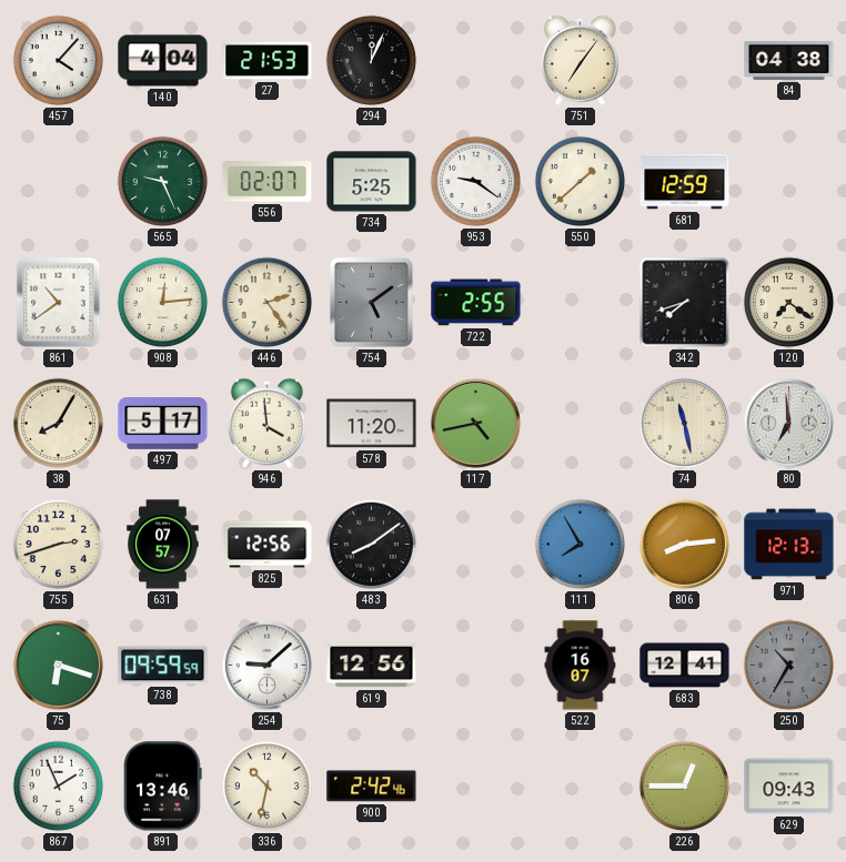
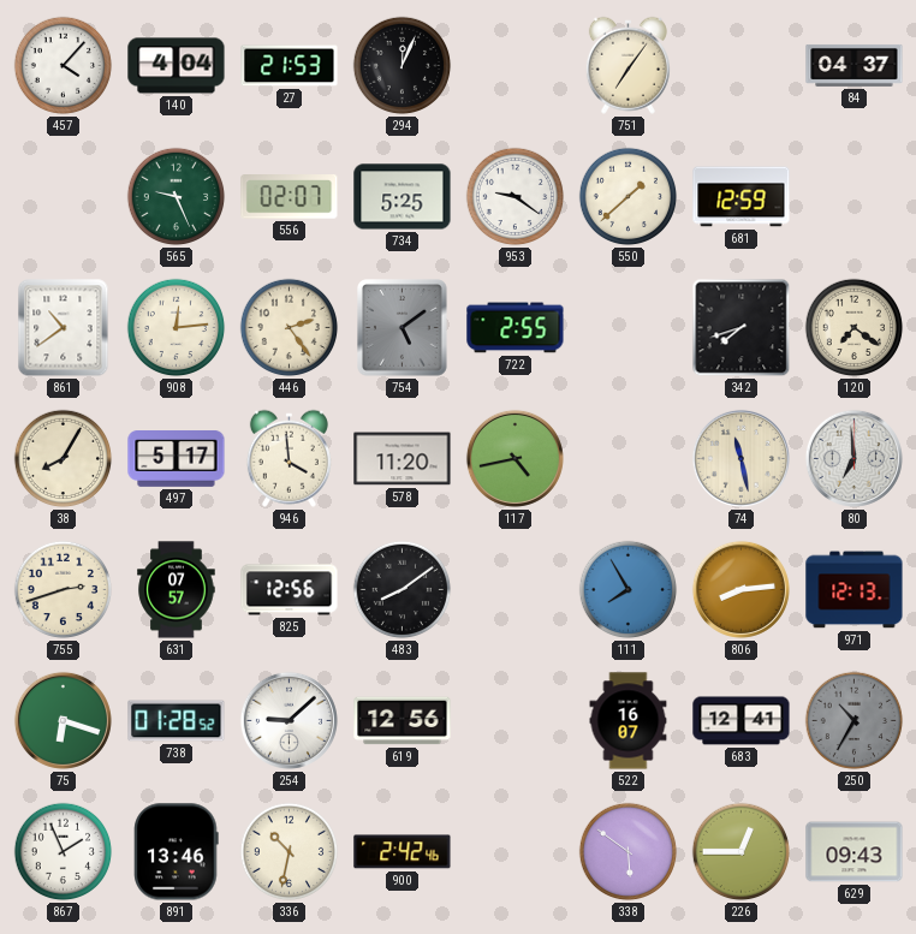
84: 04:38 -> 04:37
738: 09:59 -> 01:28
338: none -> 5:51
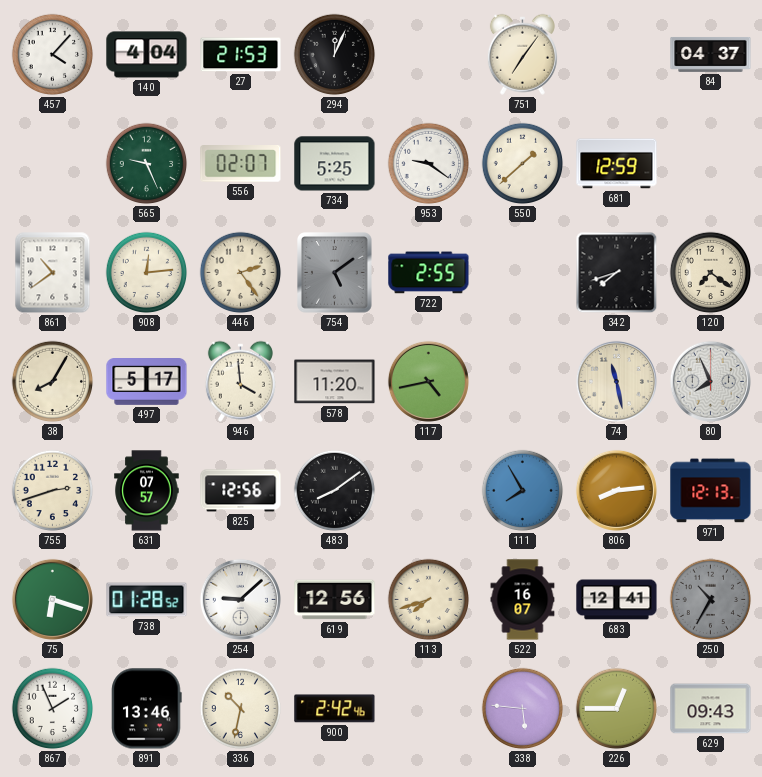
80: 6:59 -> 7:56
113: none -> 7:42
338: 5:51 -> 5:46
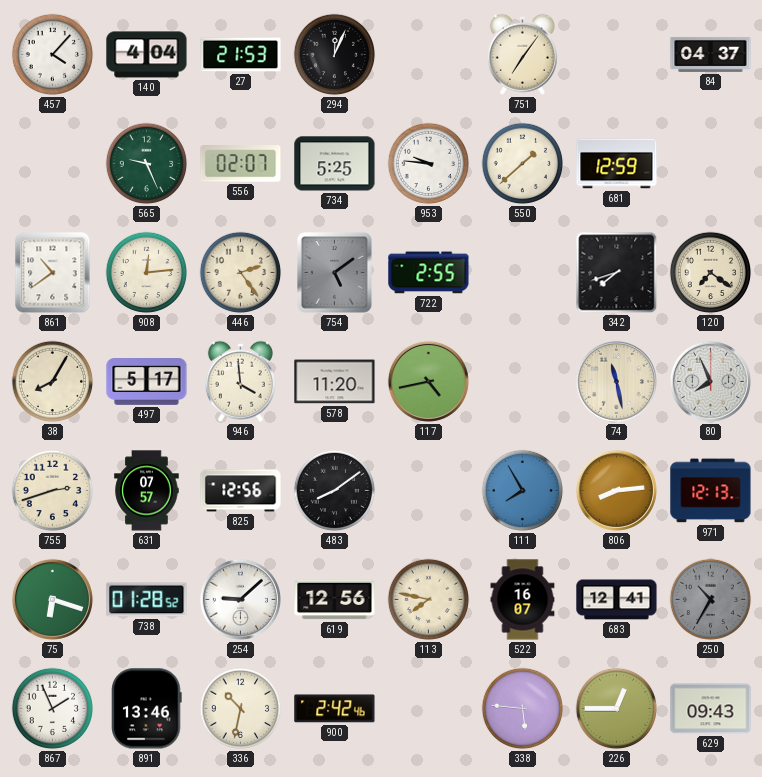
953: 9:21 -> 9:46
113: 7:42 -> 7:47
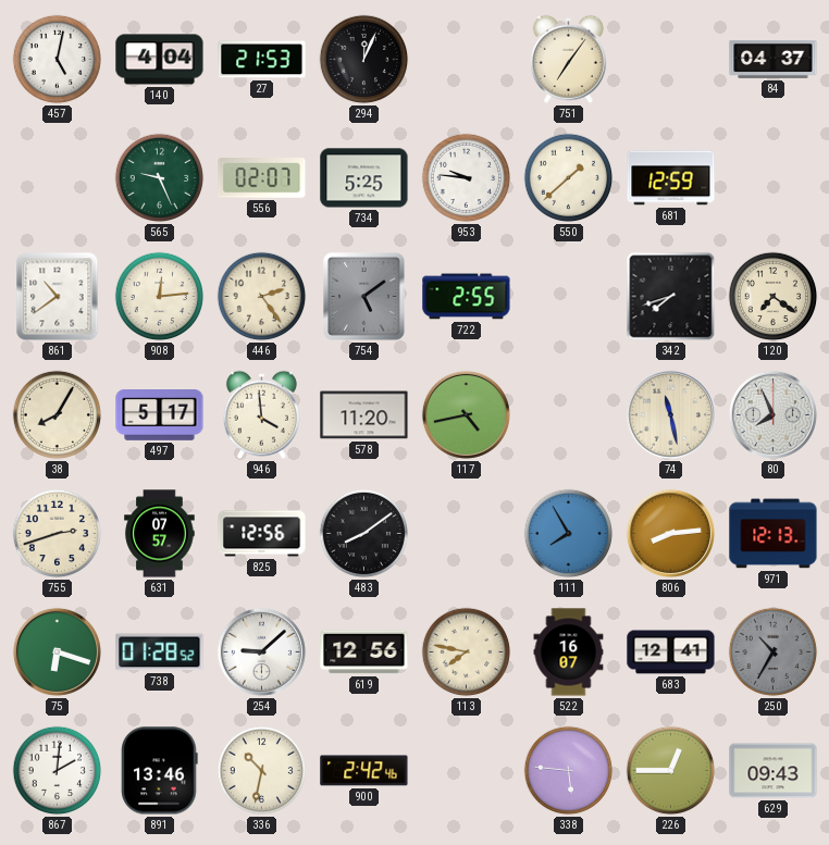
457: 4:07 -> 5:02
867: 1:56 -> 2:01
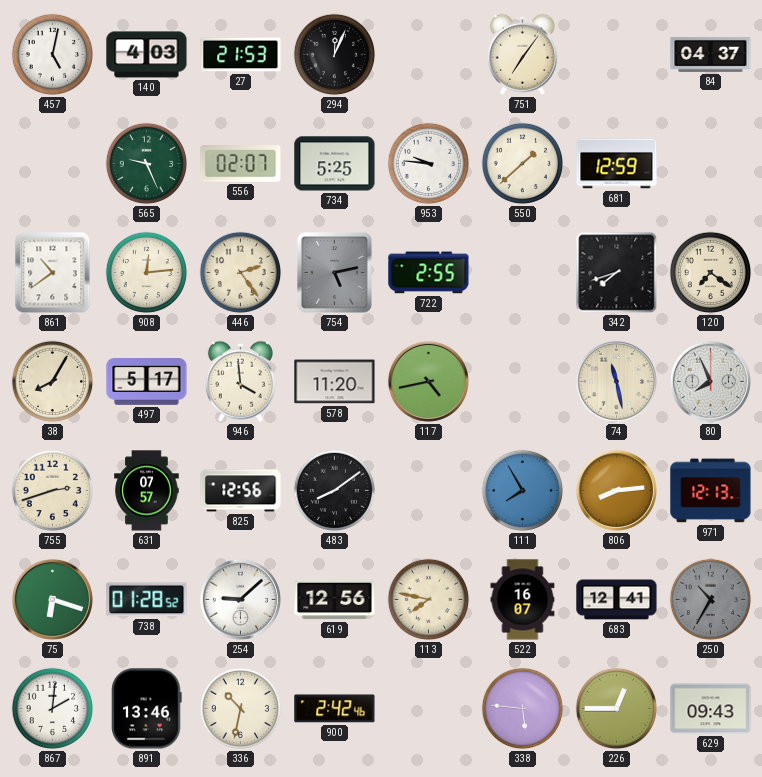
140: 4:04 -> 4:03
754: 5:09 -> 5:13
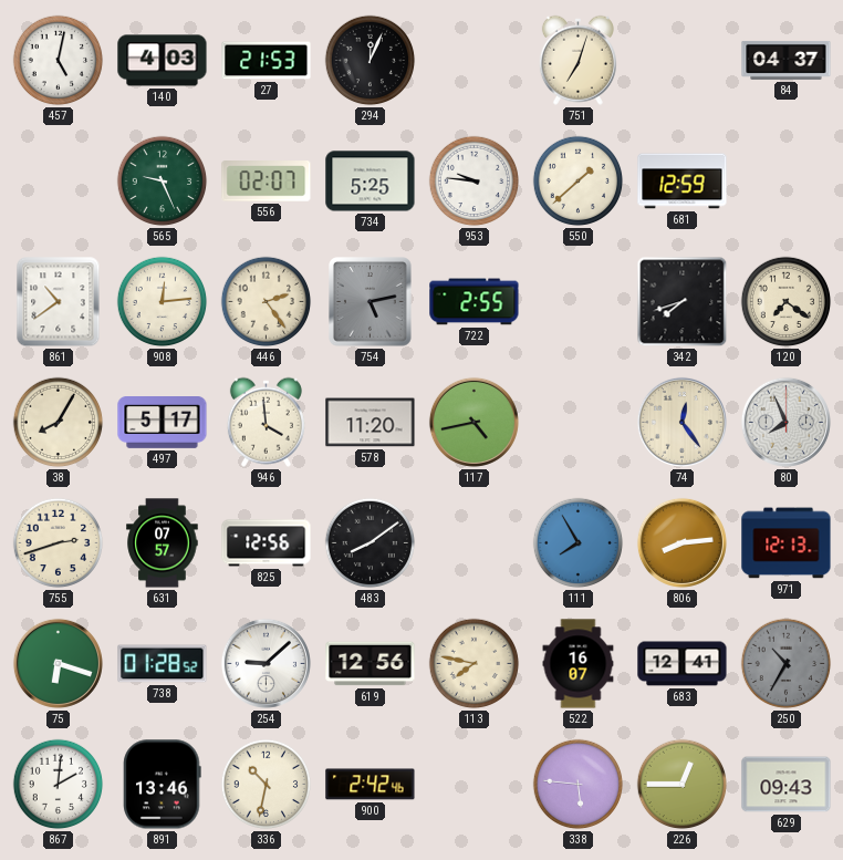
751: 7:06 -> 7:03
74: 11:28 -> 12:24
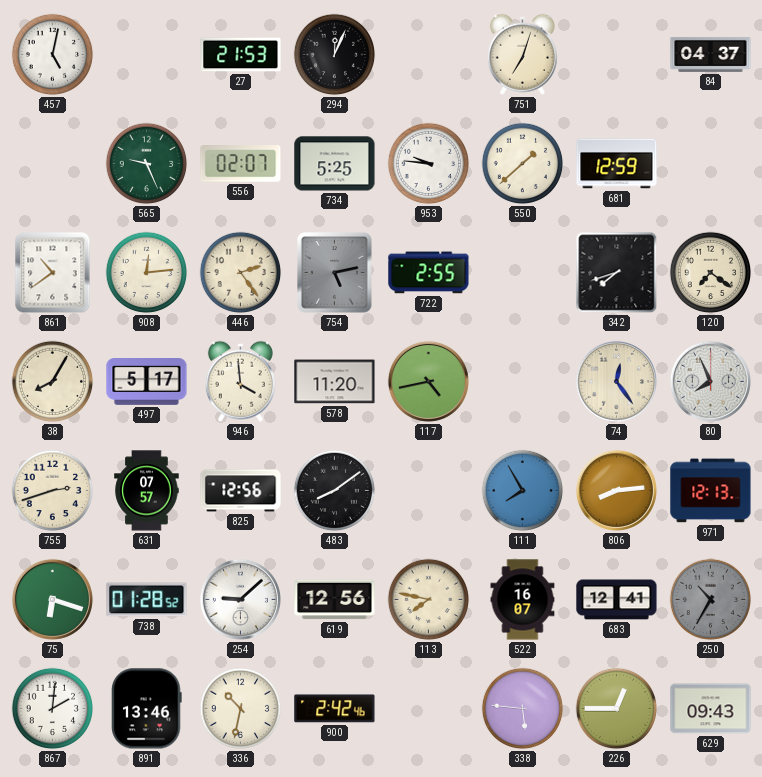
140: 4:03 -> none
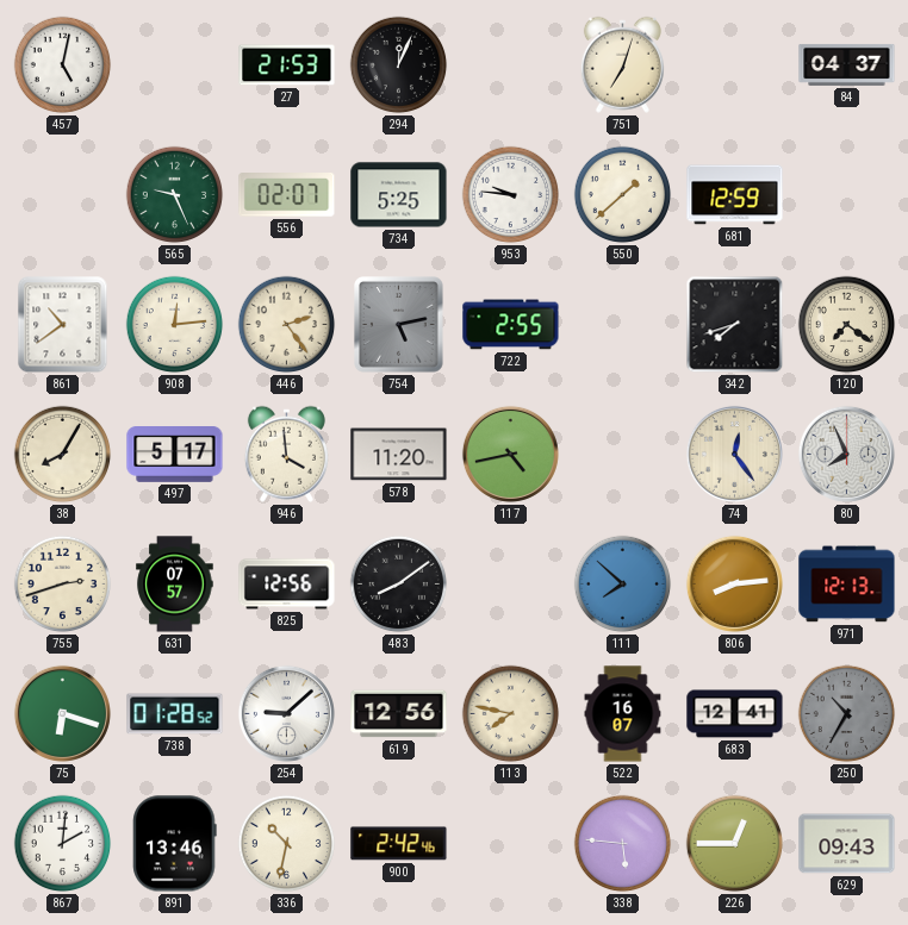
111: 7:55 -> 7:52
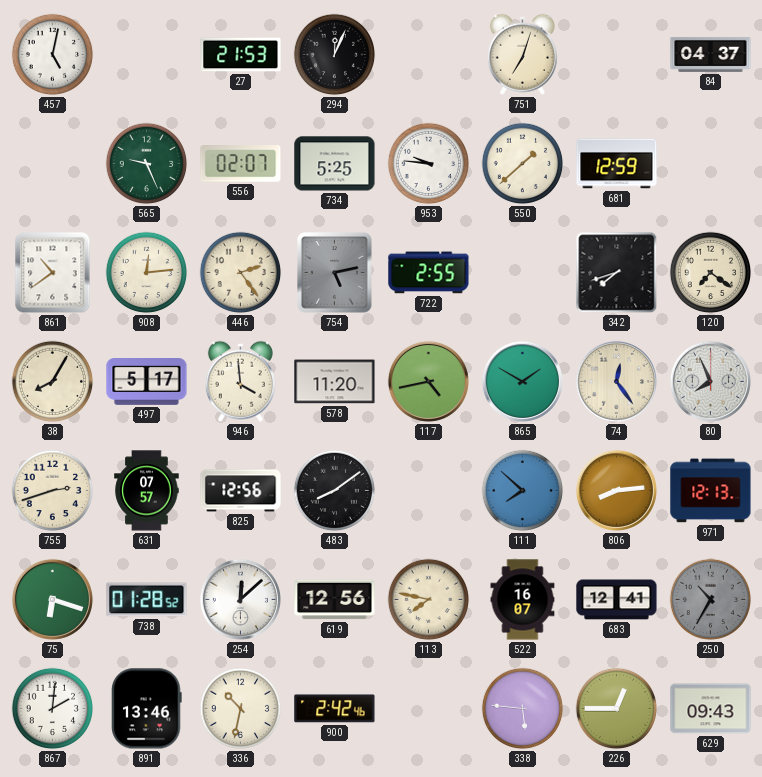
865: none -> 1:50
254: 9:08 -> 12:08
